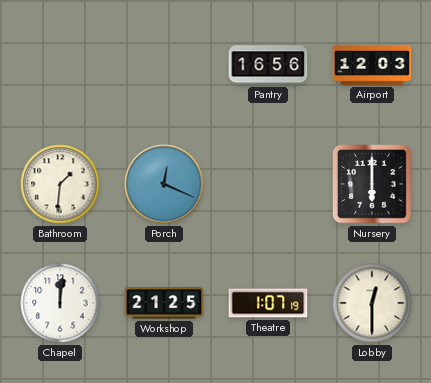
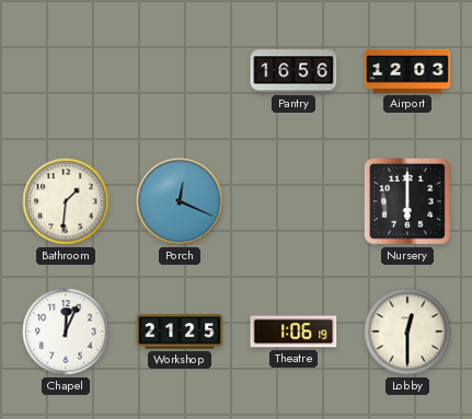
Chapel: 12:01 -> 12:04
Theatre: 1:07 -> 1:06
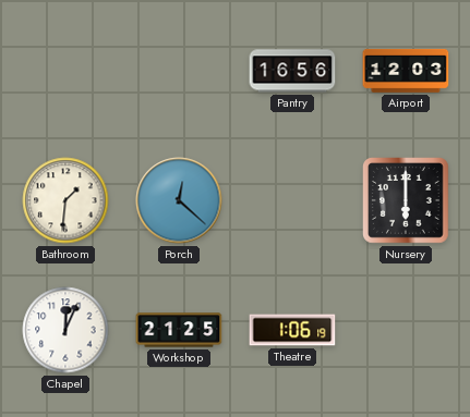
Porch: 12:19 -> 12:22
Lobby: 12:30 -> none
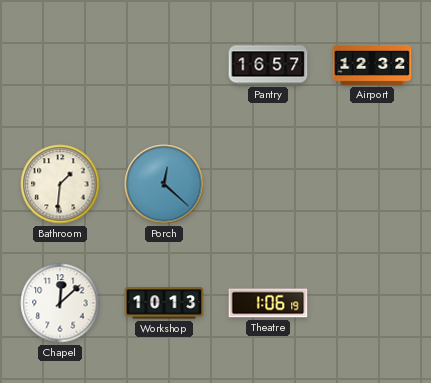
Pantry: 16:56 -> 16:57
Airport: 12:03 -> 12:32
Nursery: 6:00 -> none
Chapel: 12:04 -> 12:08
Workshop: 21:25 -> 10:13
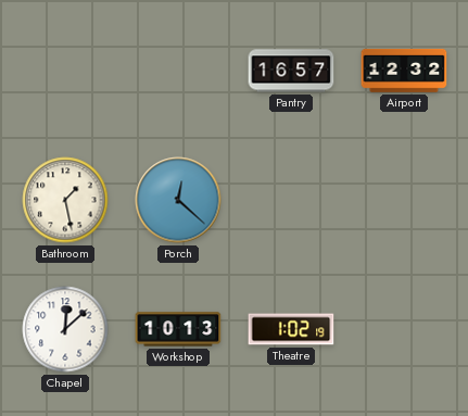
Bathroom: 1:31 -> 1:28
Theatre: 1:06 -> 1:02
